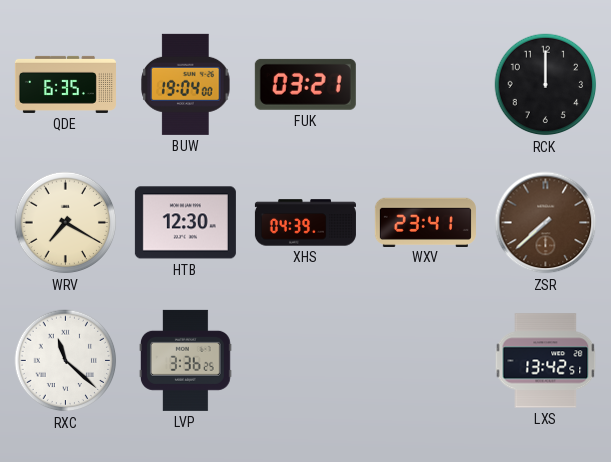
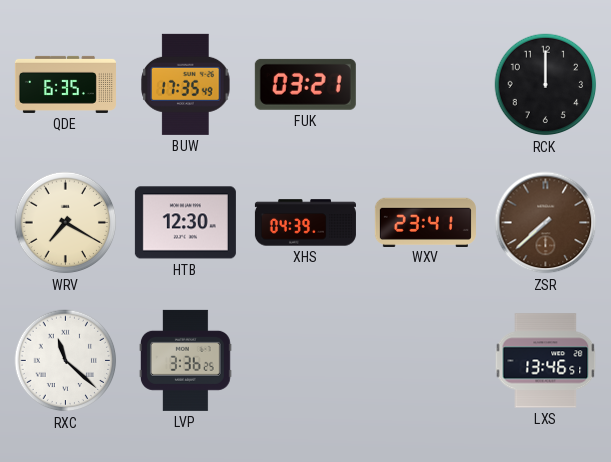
BUW: 19:04 -> 17:35
LXS: 13:42 -> 13:46
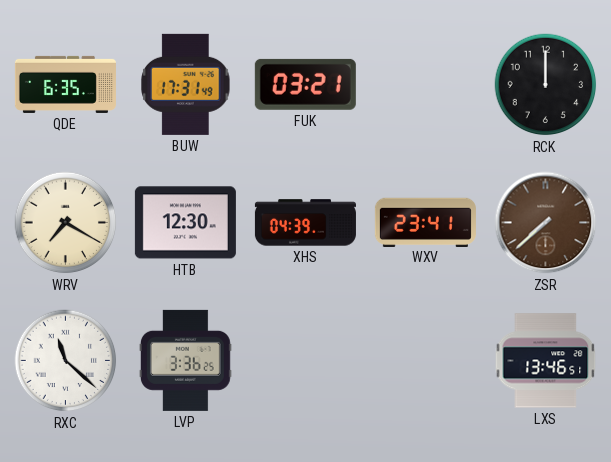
BUW: 17:35 -> 17:31
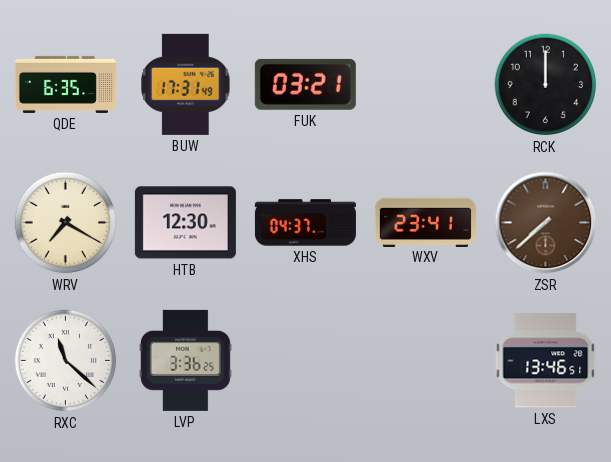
XHS: 04:39 -> 04:37
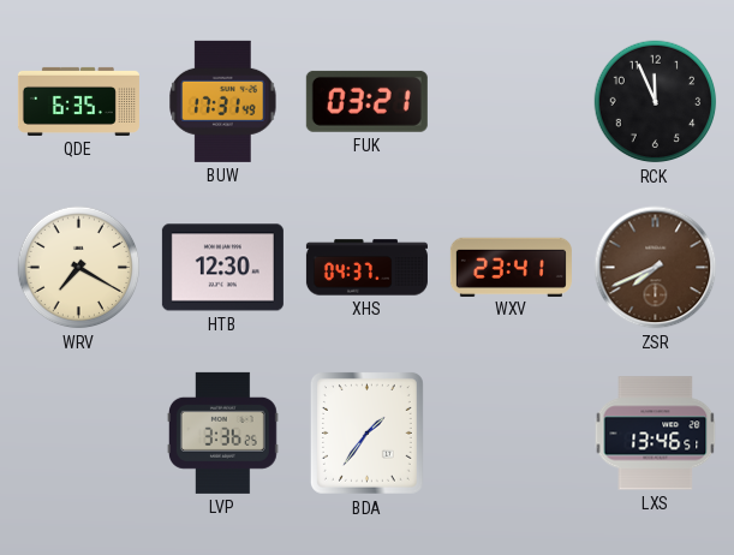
RCK: 12:00 -> 11:56
ZSR: 7:38 -> 7:41
RXC: 11:22 -> none
BDA: none -> 1:36
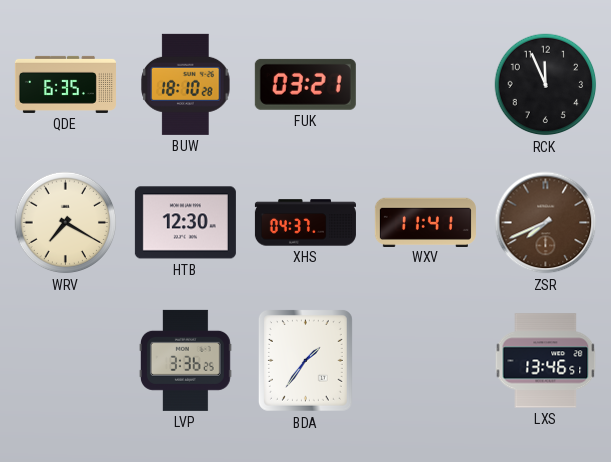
BUW: 17:31 -> 18:10
WXV: 23:41 -> 11:41
